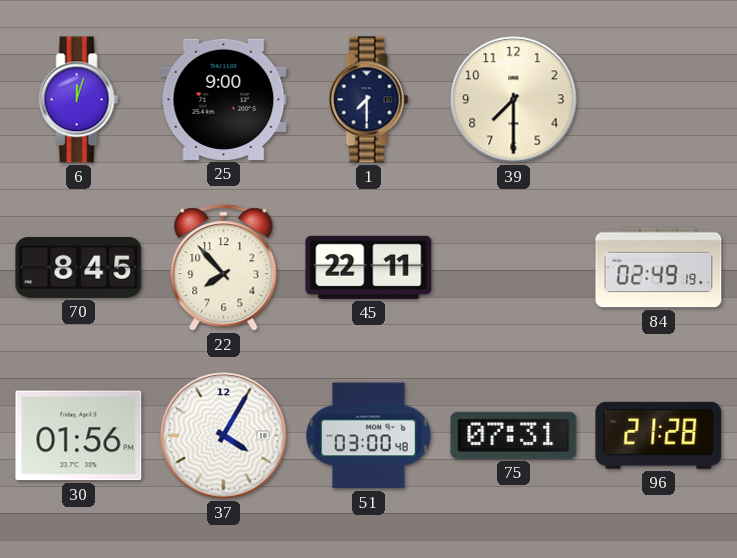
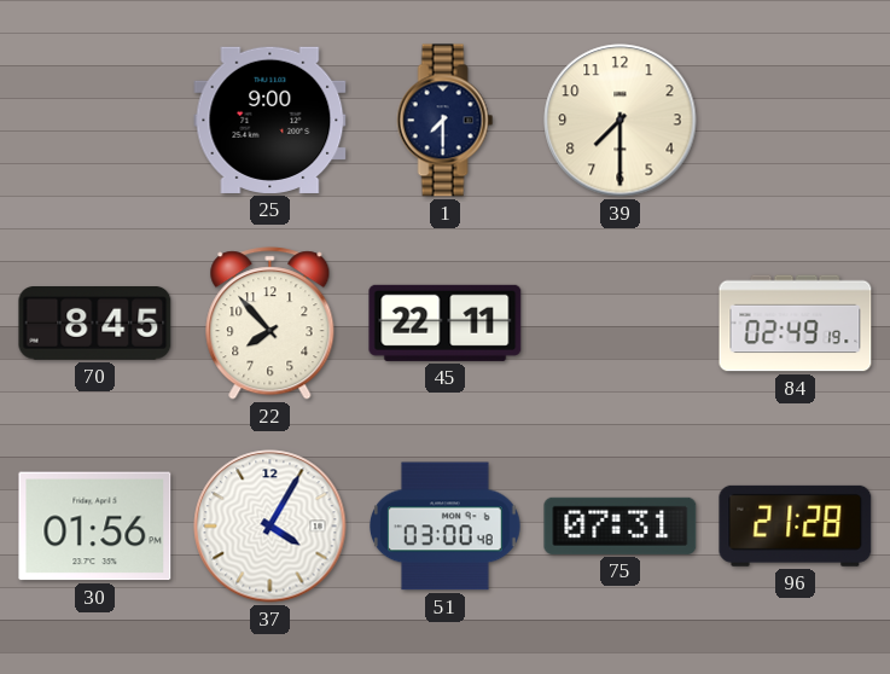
6: 12:03 -> none
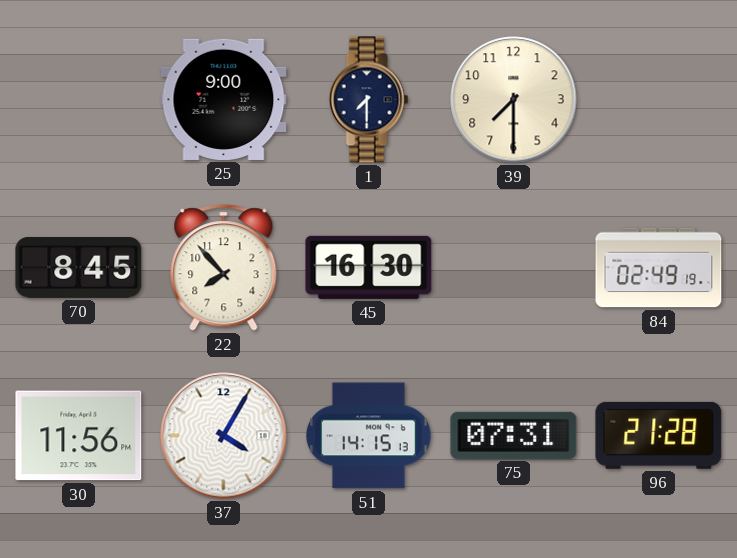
45: 22:11 -> 16:30
30: 01:56 -> 11:56
51: 03:00 -> 14:15
